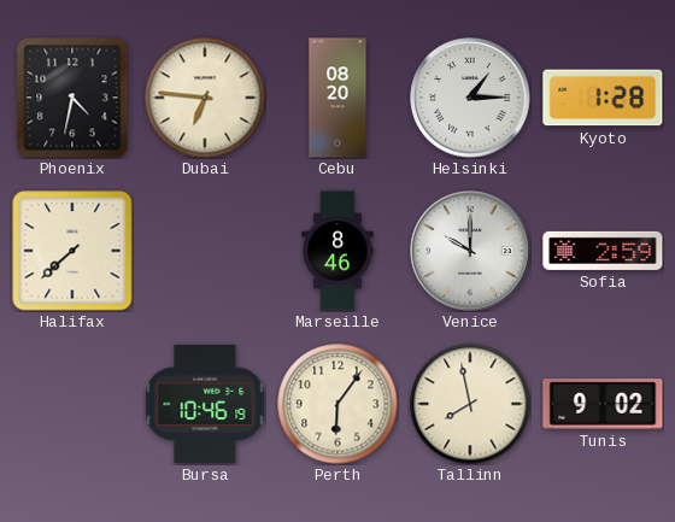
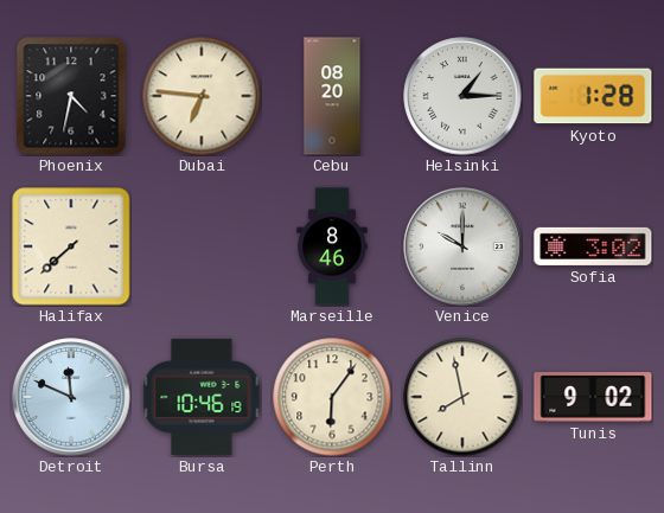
Sofia: 2:59 -> 3:02
Detroit: none -> 11:49
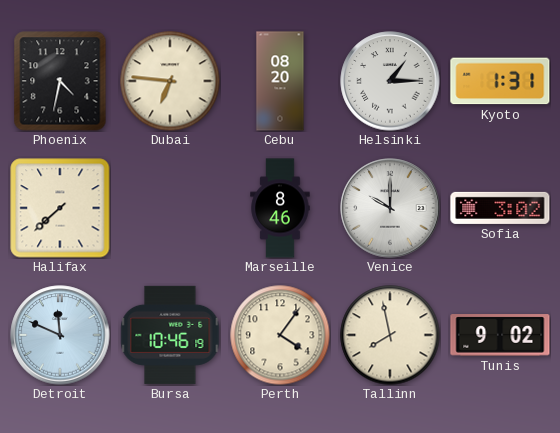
Kyoto: 1:28 -> 1:31
Perth: 6:06 -> 4:06
